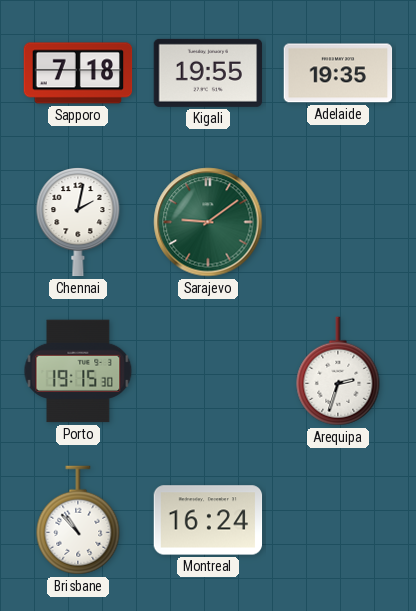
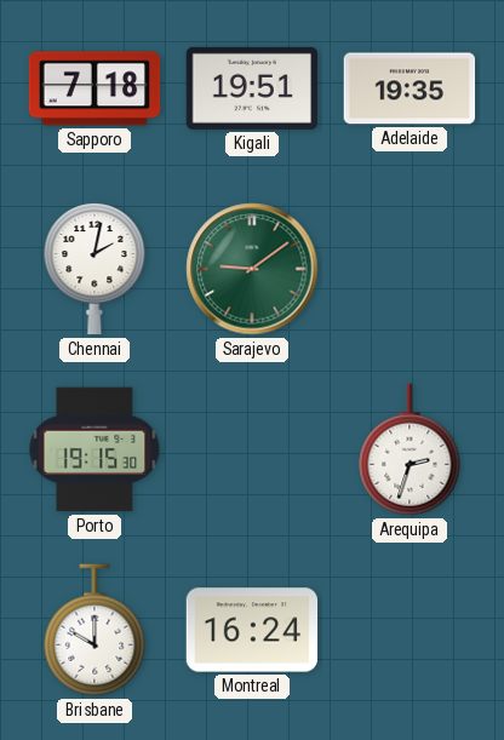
Kigali: 19:55 -> 19:51
Brisbane: 10:53 -> 10:00
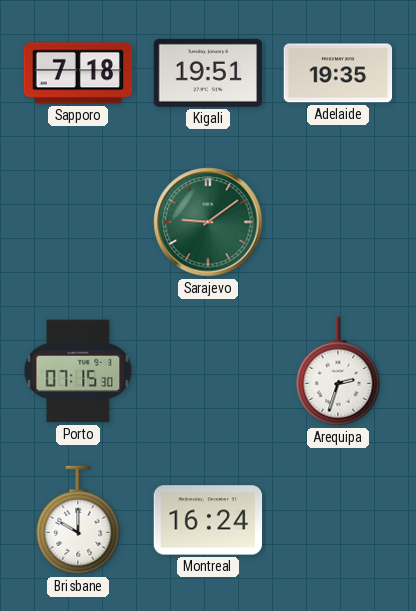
Chennai: 2:02 -> none
Porto: 19:15 -> 07:15
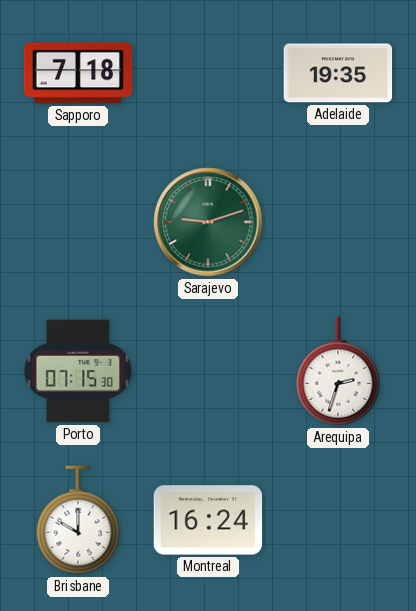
Kigali: 19:51 -> none
Sarajevo: 9:09 -> 9:12
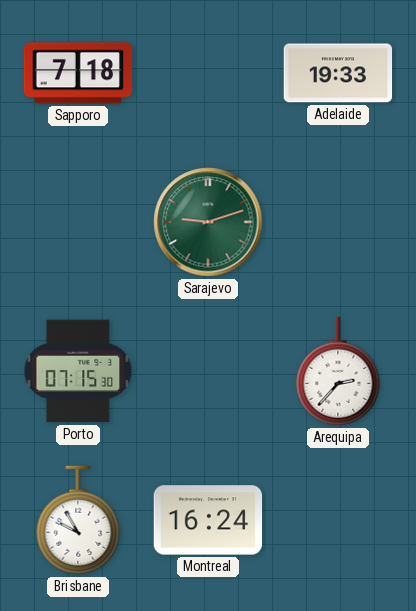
Adelaide: 19:35 -> 19:33
Arequipa: 2:33 -> 2:37
Brisbane: 10:00 -> 9:55
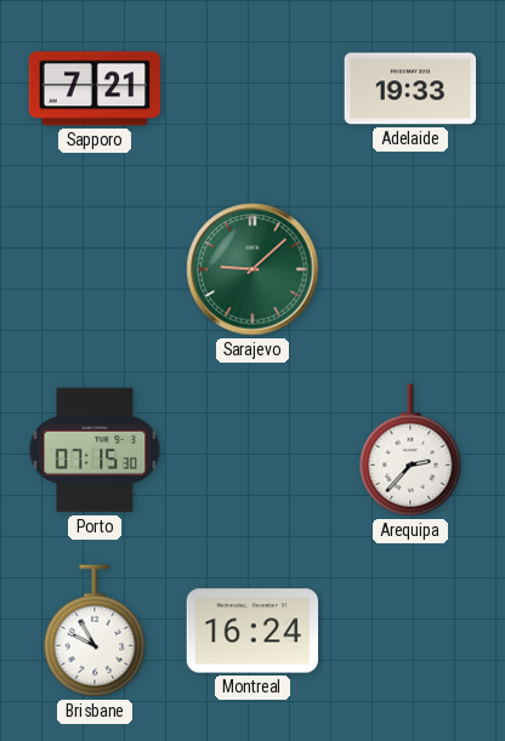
Sapporo: 7:18 -> 7:21
Sarajevo: 9:12 -> 9:08
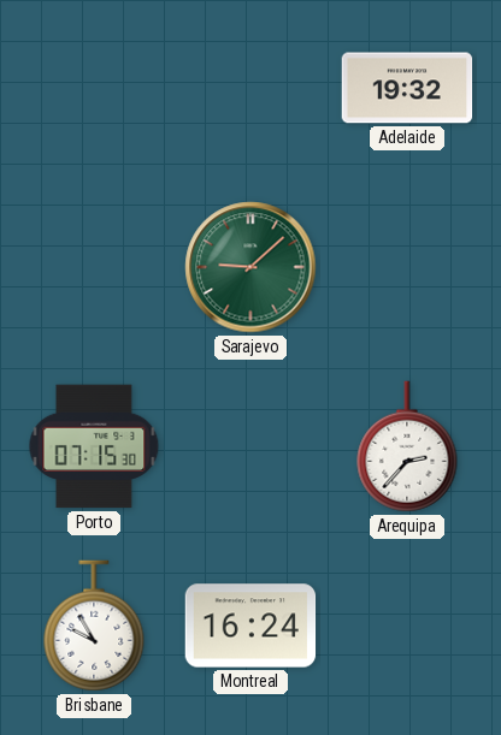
Sapporo: 7:21 -> none
Adelaide: 19:33 -> 19:32
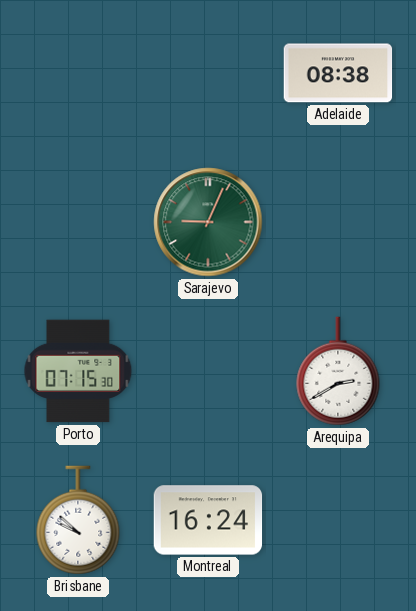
Adelaide: 19:32 -> 08:38
Sarajevo: 9:08 -> 9:04
Arequipa: 2:37 -> 2:40
Brisbane: 9:55 -> 9:52
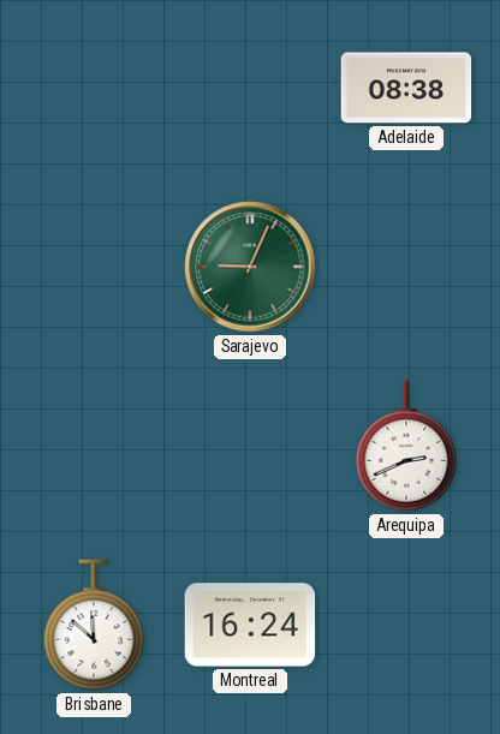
Porto: 07:15 -> none
Arequipa: 2:40 -> 2:41
Brisbane: 9:52 -> 11:52
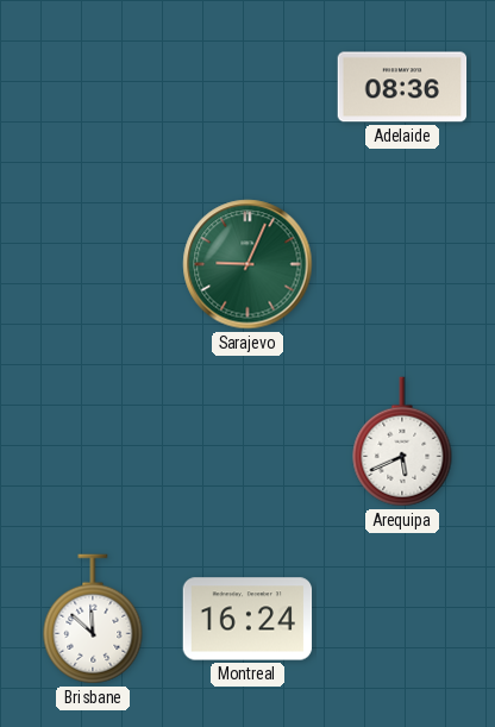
Adelaide: 08:38 -> 08:36
Arequipa: 2:41 -> 5:41
